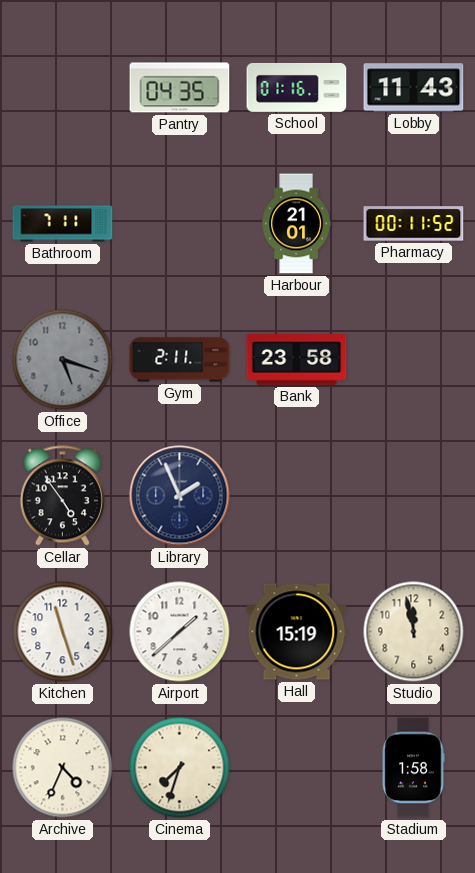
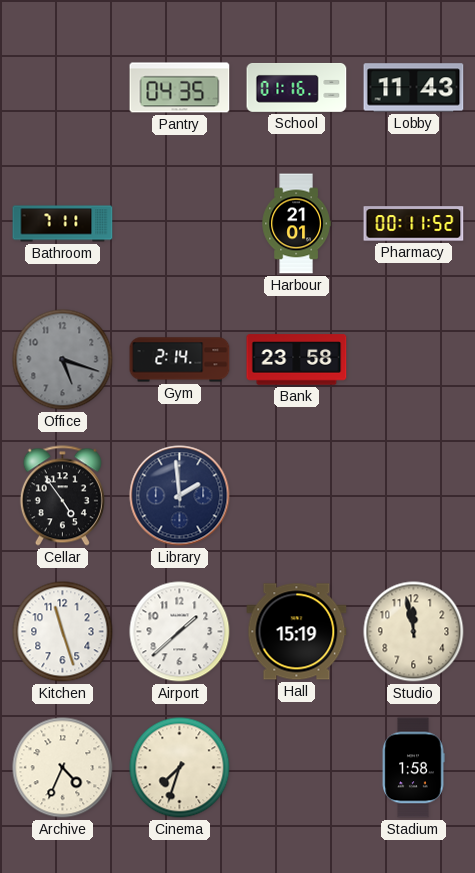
Gym: 2:11 -> 2:14
Library: 1:56 -> 1:59
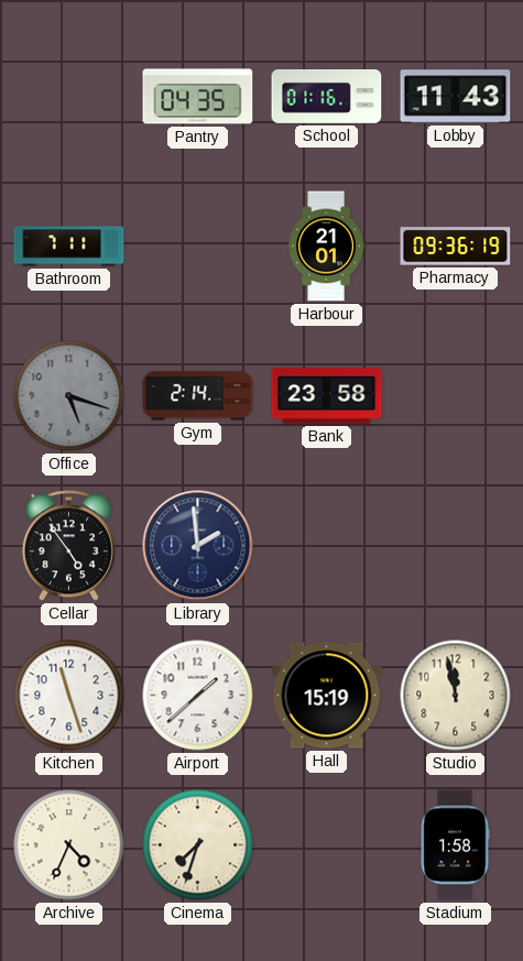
Pharmacy: 00:11 -> 09:36
